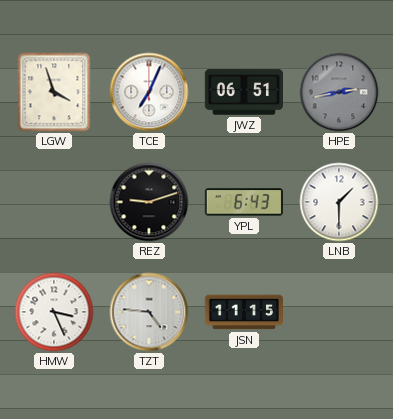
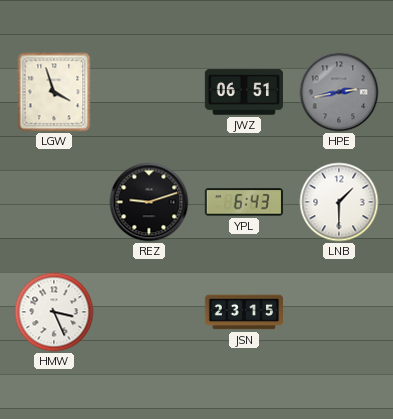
TCE: 7:04 -> none
TZT: 4:46 -> none
JSN: 11:15 -> 23:15
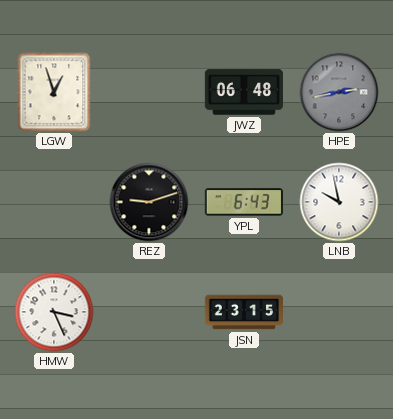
LGW: 3:57 -> 12:57
JWZ: 06:51 -> 06:48
LNB: 1:30 -> 9:58
